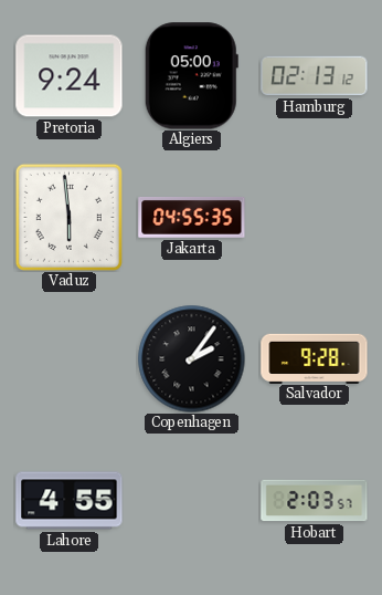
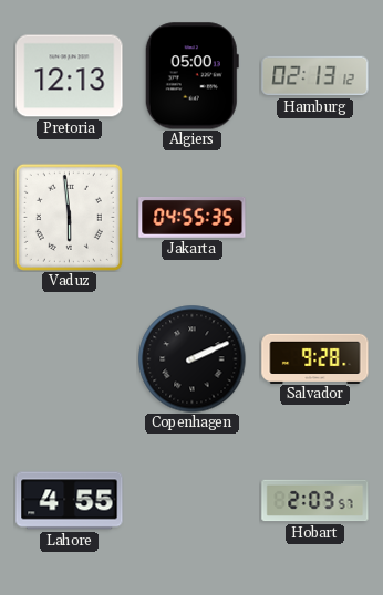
Pretoria: 9:24 -> 12:13
Copenhagen: 2:06 -> 2:11
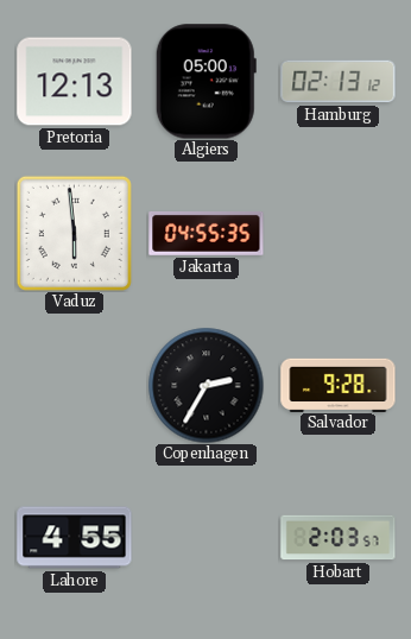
Copenhagen: 2:11 -> 2:35
